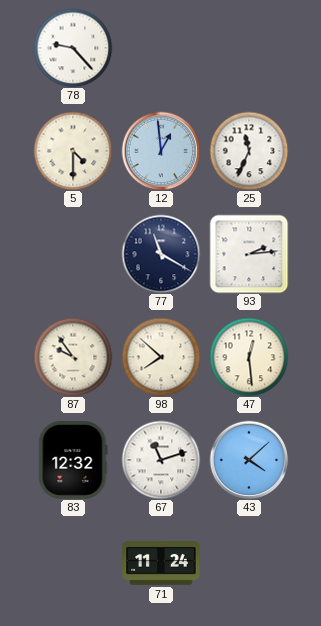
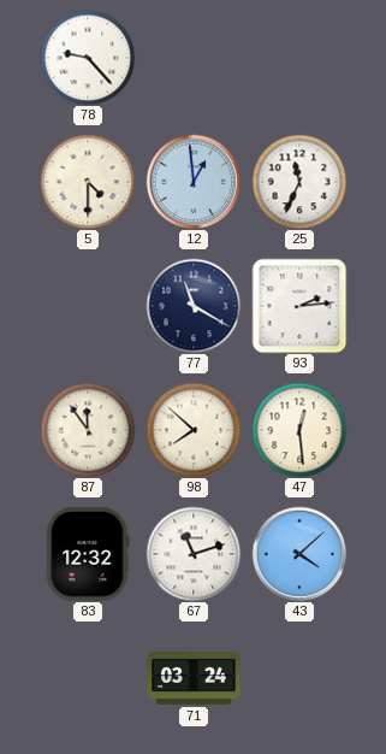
87: 9:54 -> 11:54
71: 11:24 -> 03:24
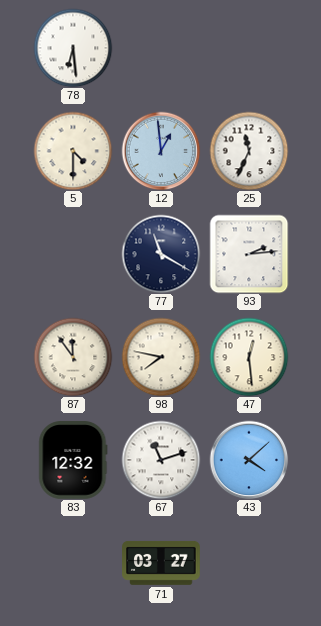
78: 9:23 -> 6:29
98: 7:52 -> 7:47
71: 03:24 -> 03:27
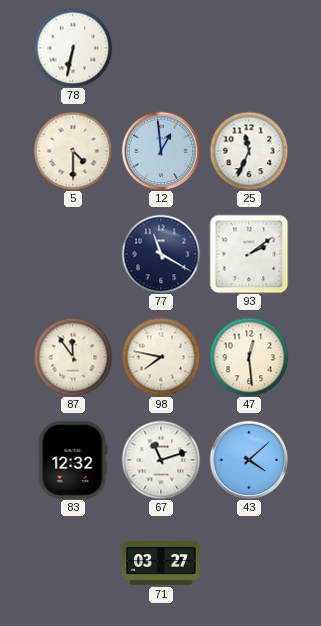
78: 6:29 -> 6:32
93: 2:14 -> 2:09
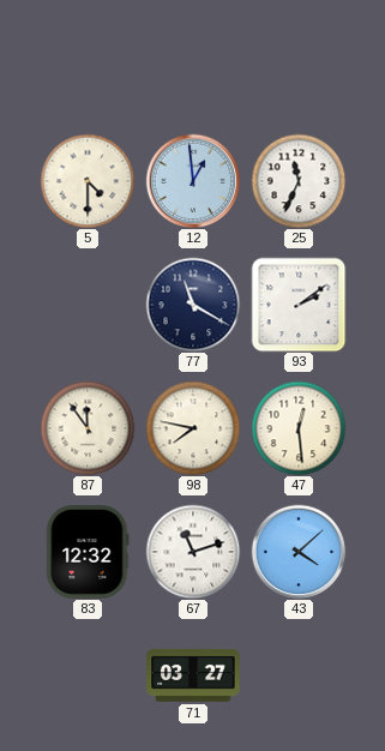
78: 6:32 -> none
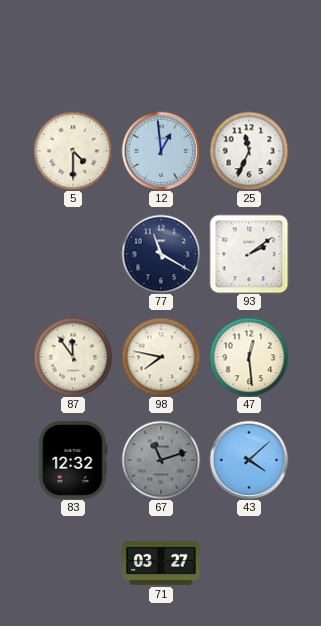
67 dial: white -> grey
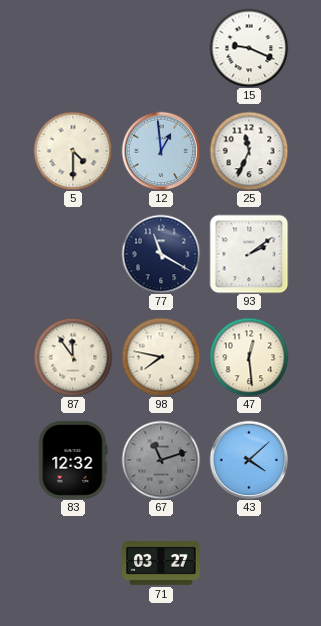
15: none -> 9:19
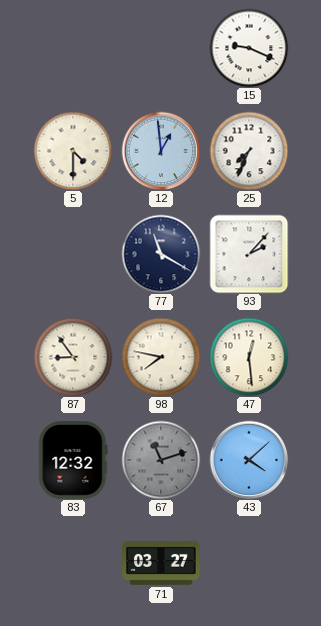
25: 11:34 -> 7:34
93: 2:09 -> 2:07
87: 11:54 -> 8:54
